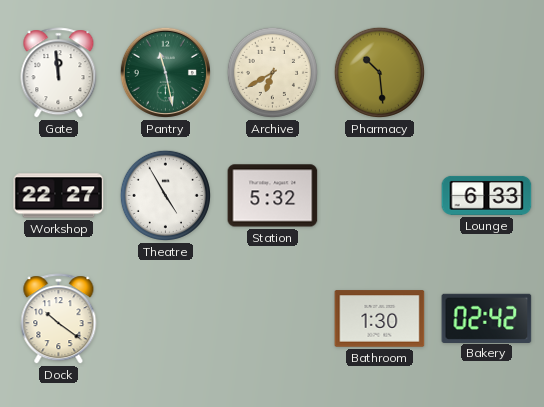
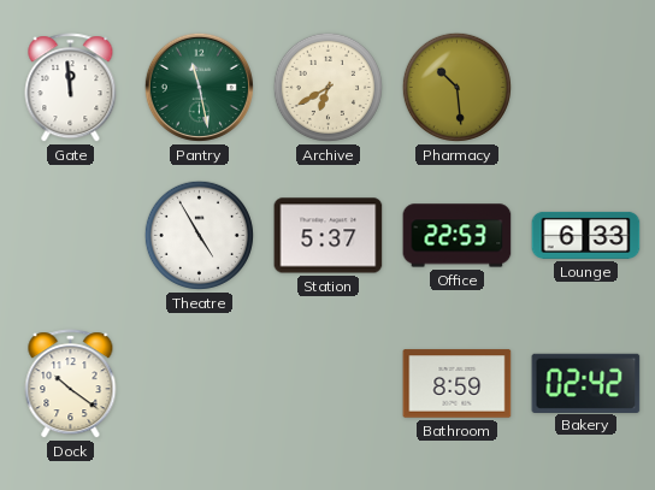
Workshop: 22:27 -> none
Station: 5:32 -> 5:37
Office: none -> 22:53
Bathroom: 1:30 -> 8:59
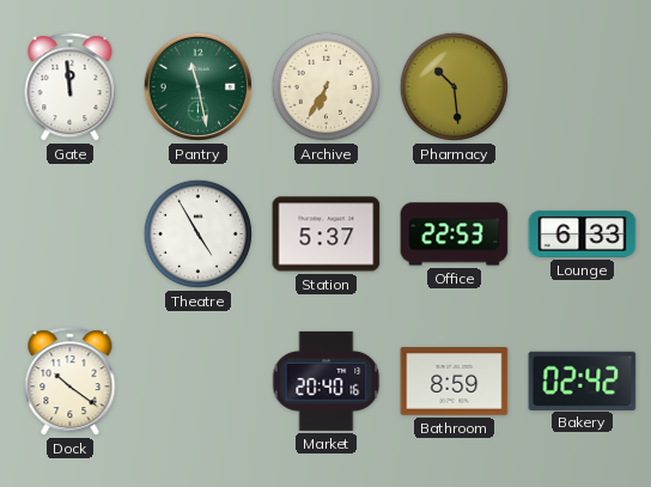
Archive: 6:40 -> 6:35
Market: none -> 20:40
